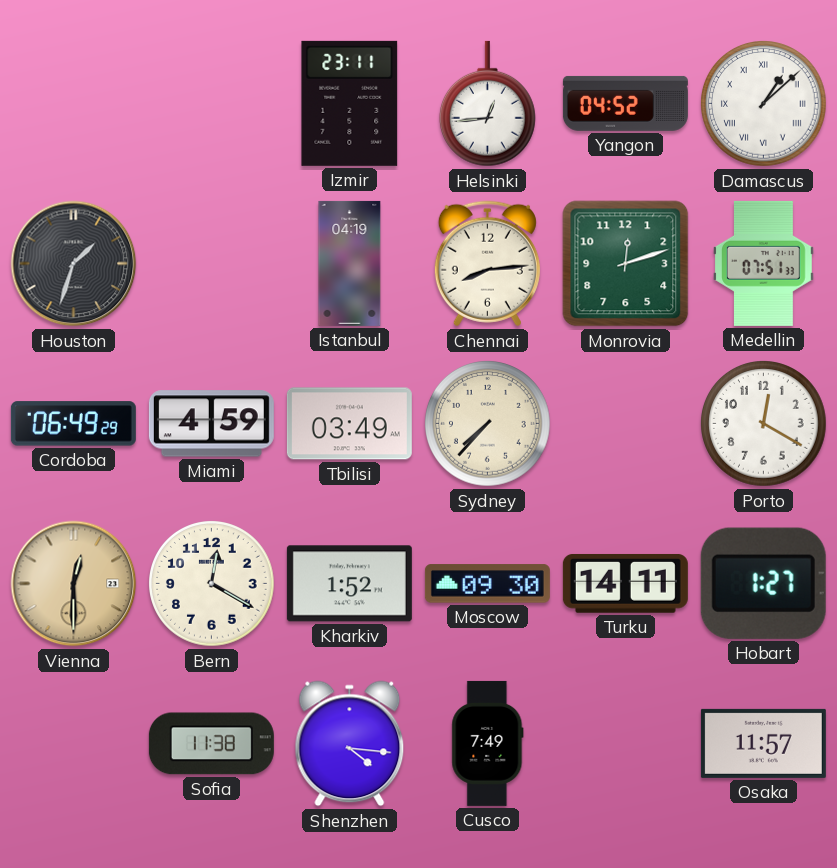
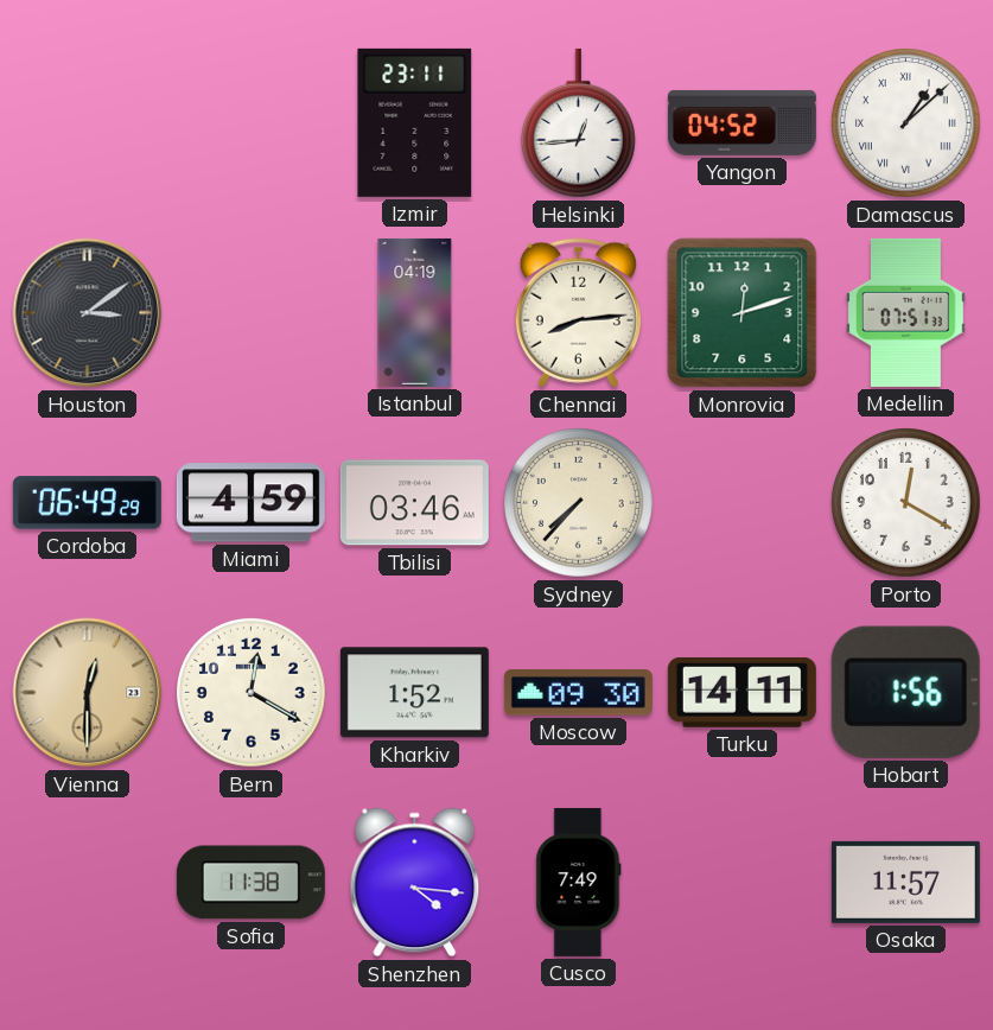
Houston: 1:33 -> 3:09
Tbilisi: 03:49 -> 03:46
Hobart: 1:27 -> 1:56
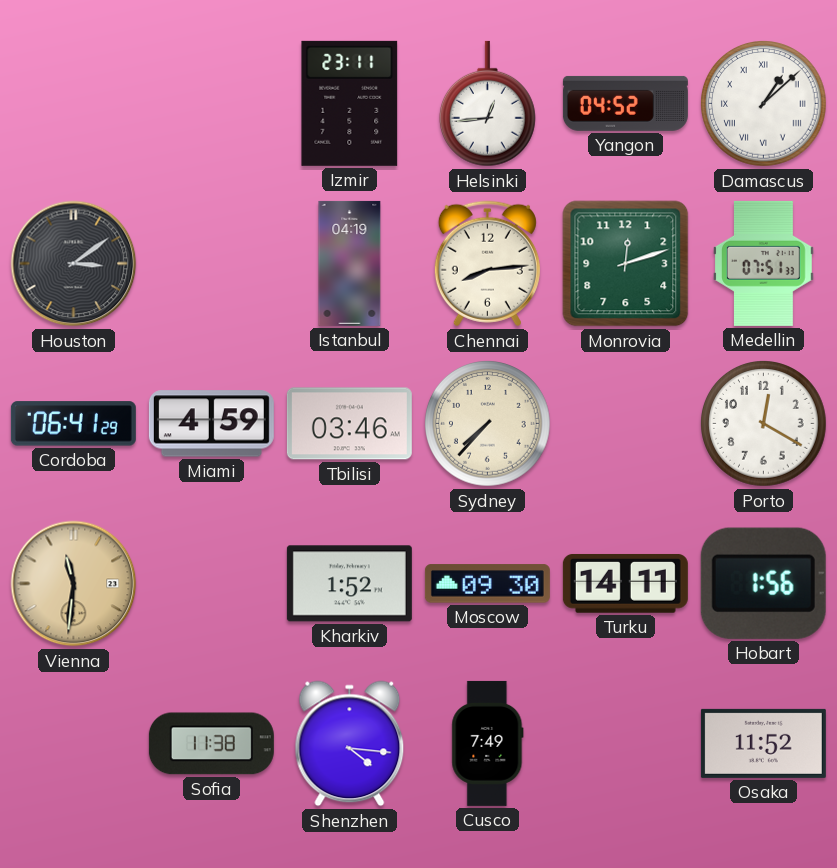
Cordoba: 06:49 -> 06:41
Vienna: 12:30 -> 11:31
Bern: 12:20 -> none
Osaka: 11:57 -> 11:52
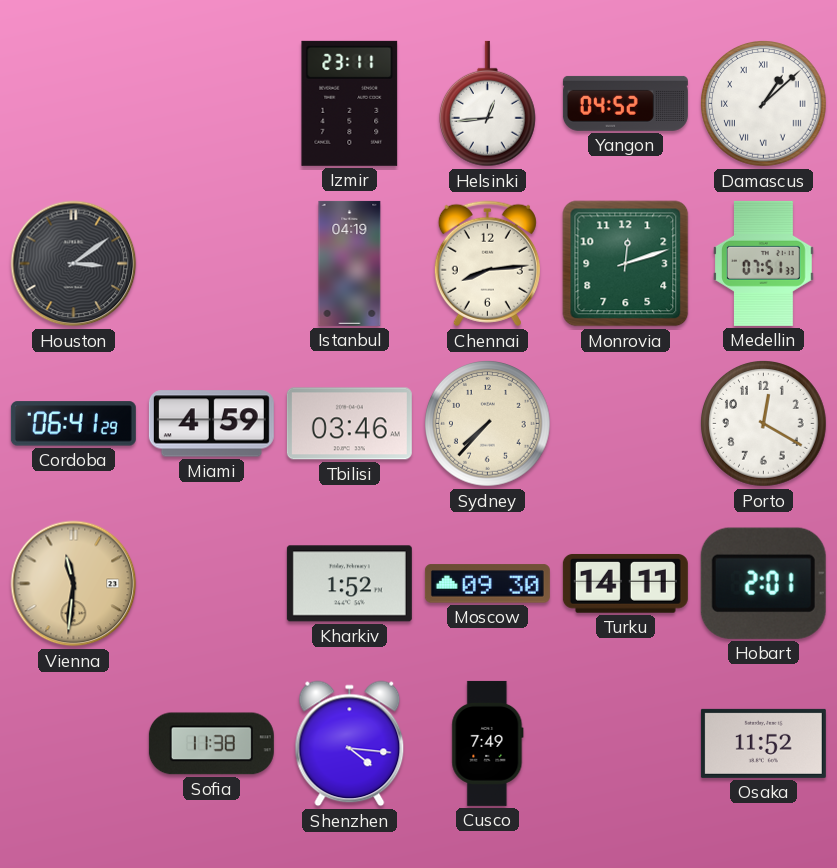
Hobart: 1:56 -> 2:01
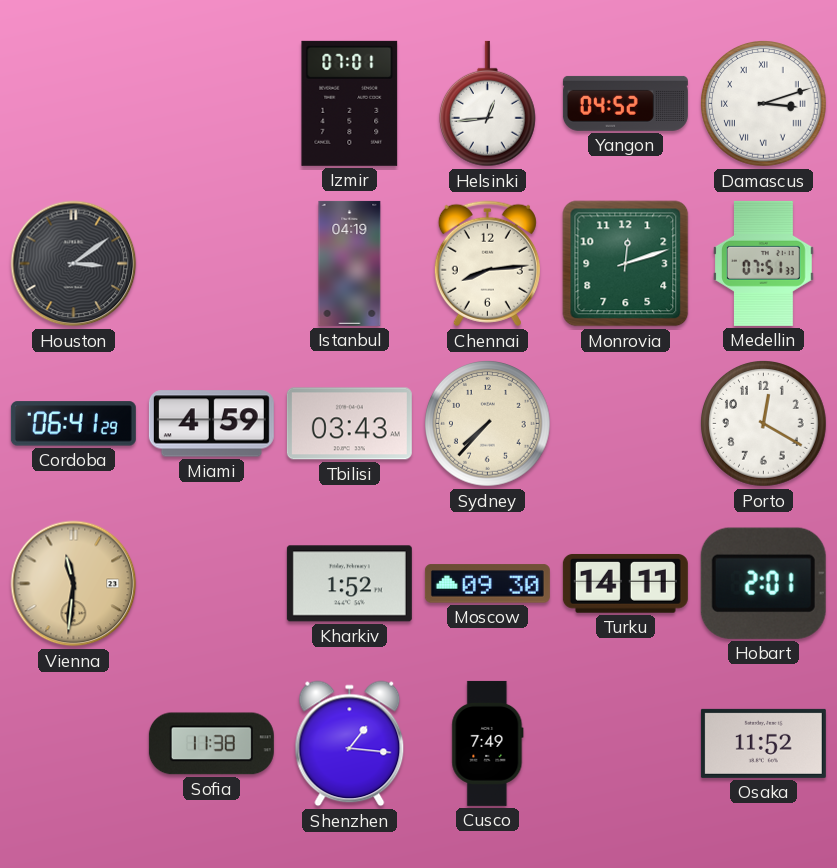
Izmir: 23:11 -> 07:01
Damascus: 1:08 -> 3:12
Tbilisi: 03:46 -> 03:43
Shenzhen: 4:16 -> 1:16
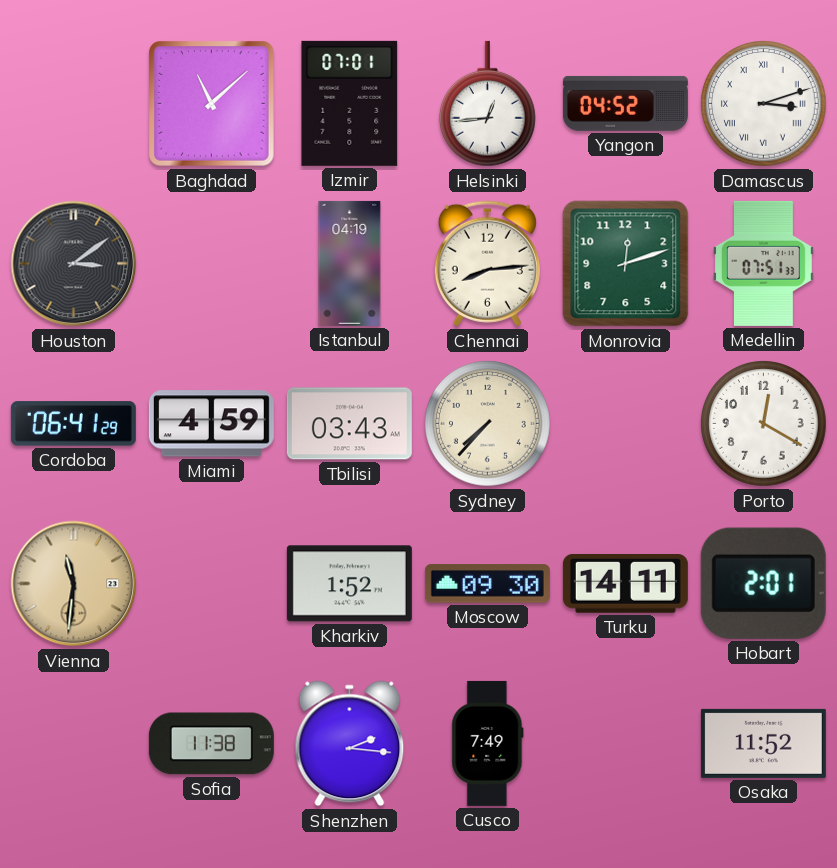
Baghdad: none -> 11:08
Shenzhen: 1:16 -> 2:16
